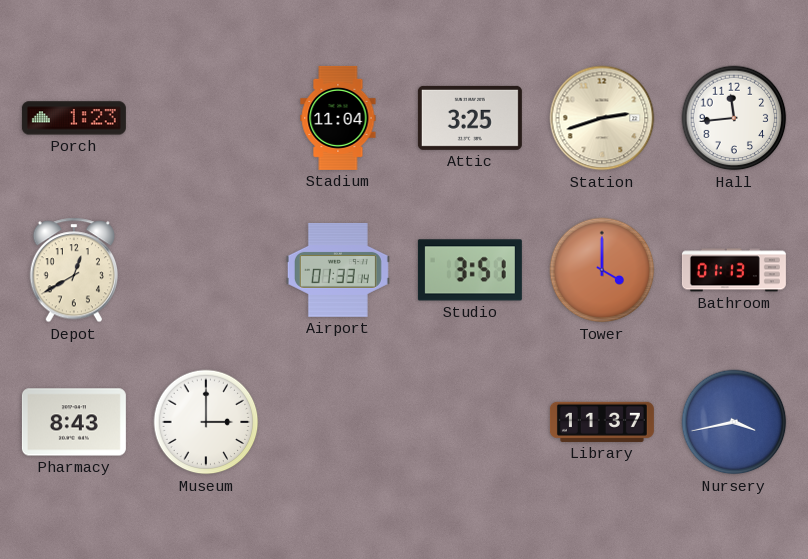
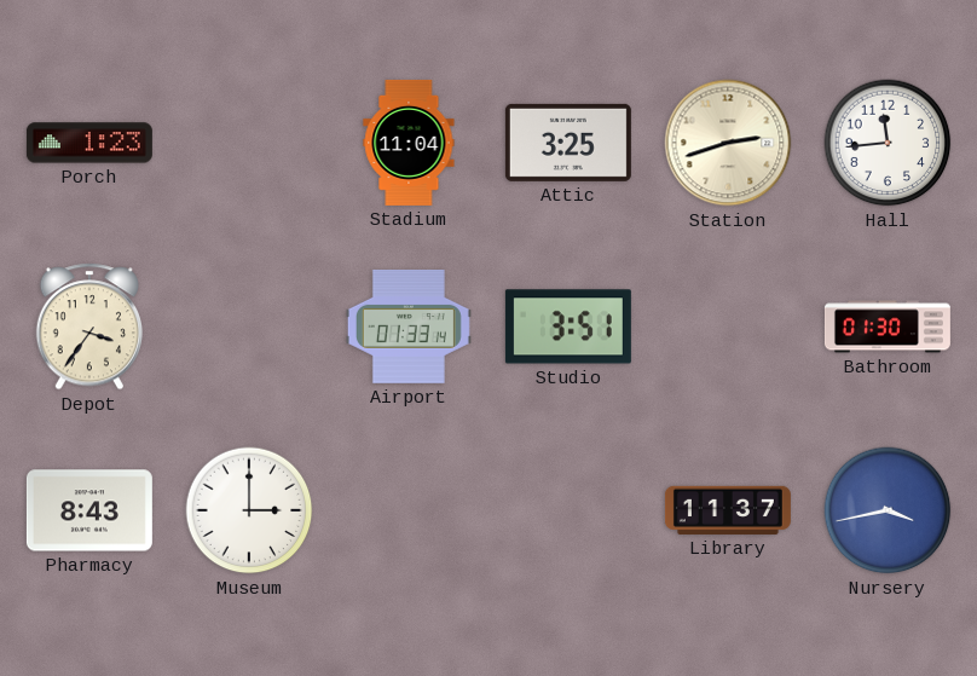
Depot: 12:40 -> 3:36
Tower: 4:00 -> none
Bathroom: 01:13 -> 01:30
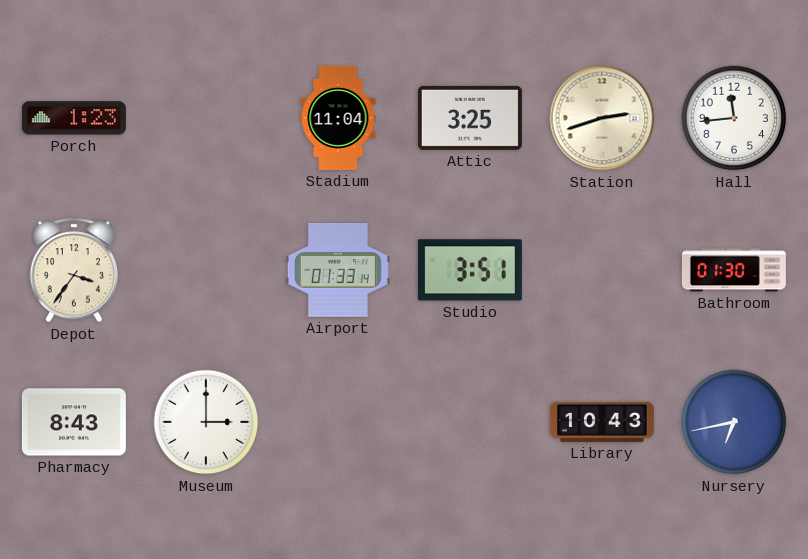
Library: 11:37 -> 10:43
Nursery: 3:43 -> 6:43
